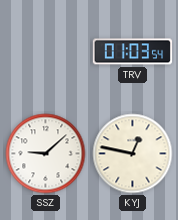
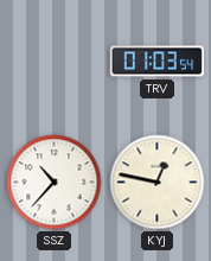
SSZ: 9:08 -> 10:37
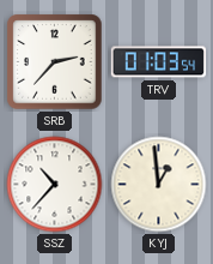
SRB: none -> 2:37
KYJ: 12:47 -> 12:59
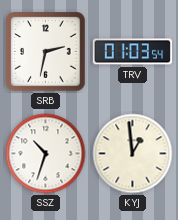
SRB: 2:37 -> 2:32
SSZ: 10:37 -> 10:33
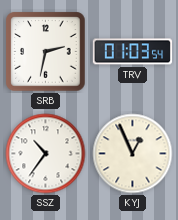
SSZ: 10:33 -> 10:36
KYJ: 12:59 -> 12:56
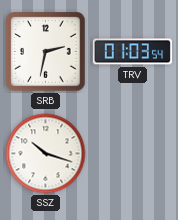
SSZ: 10:36 -> 10:18
KYJ: 12:56 -> none
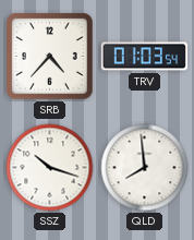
SRB: 2:32 -> 4:37
QLD: none -> 7:59
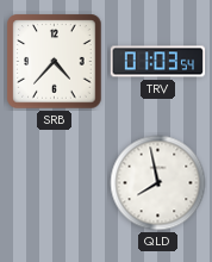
SSZ: 10:18 -> none
QLD: 7:59 -> 7:58
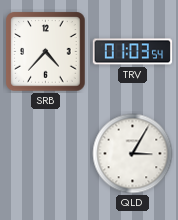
QLD: 7:58 -> 3:05
